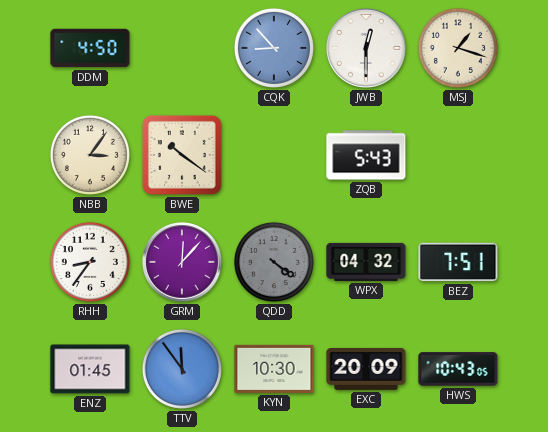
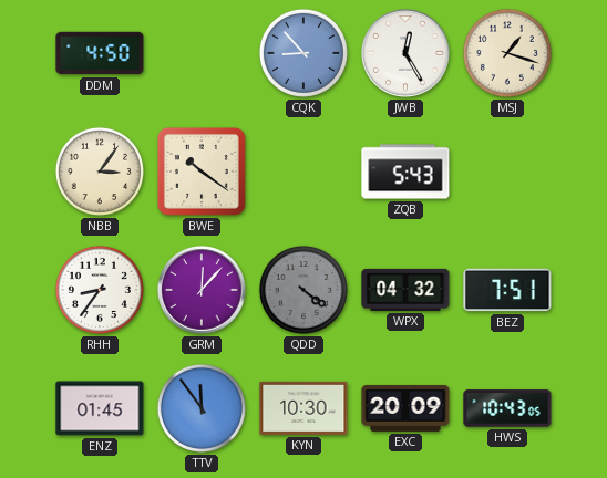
JWB: 12:30 -> 12:25
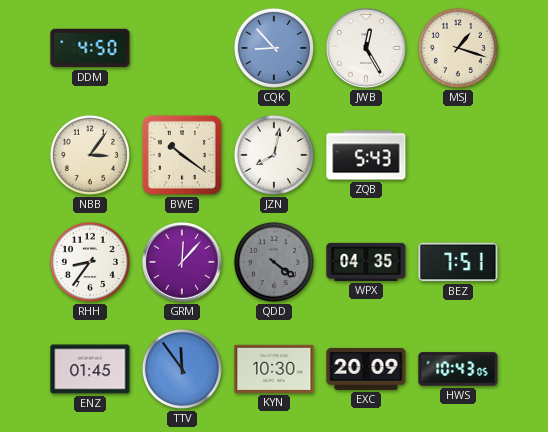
JZN: none -> 8:02
WPX: 04:32 -> 04:35
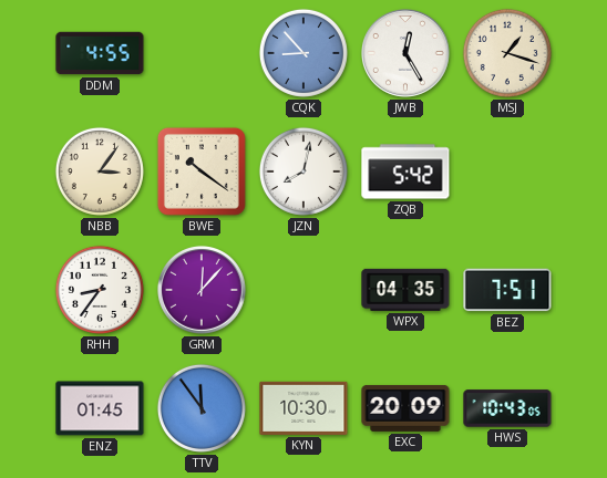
DDM: 4:50 -> 4:55
ZQB: 5:43 -> 5:42
QDD: 4:21 -> none
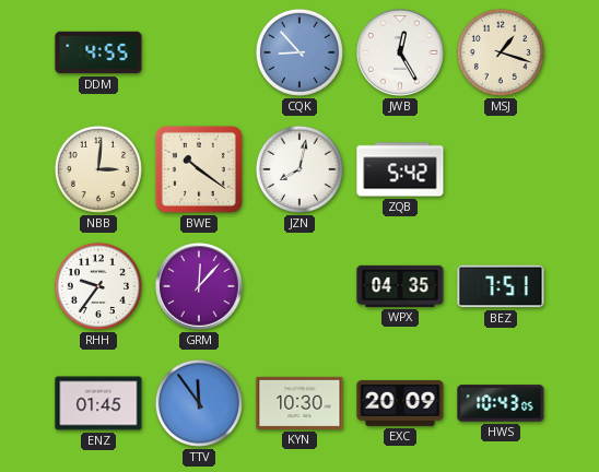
NBB: 3:06 -> 3:01
RHH: 8:36 -> 9:36
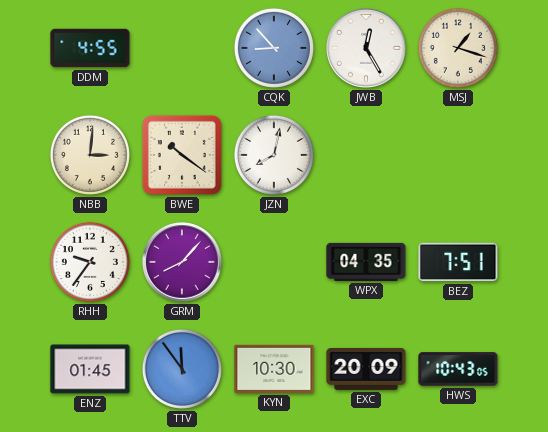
ZQB: 5:42 -> none
GRM: 12:07 -> 8:07
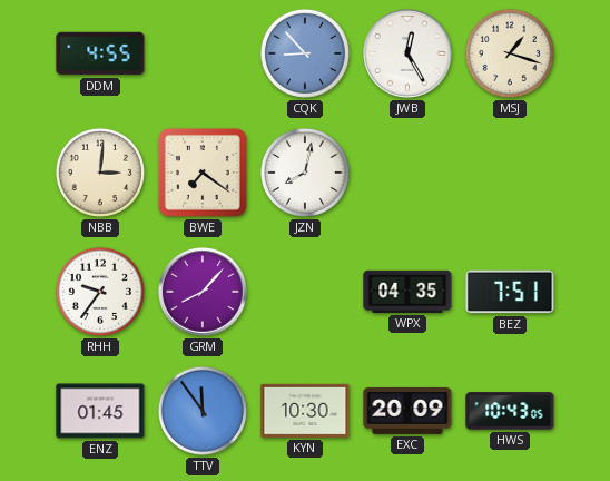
BWE: 10:21 -> 7:21
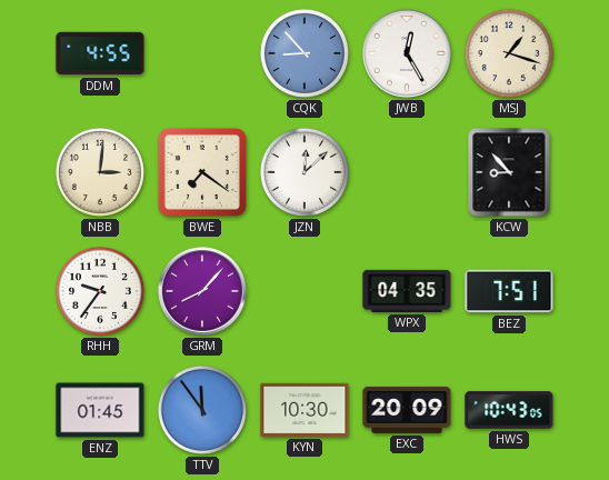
JZN: 8:02 -> 12:08
KCW: none -> 8:53
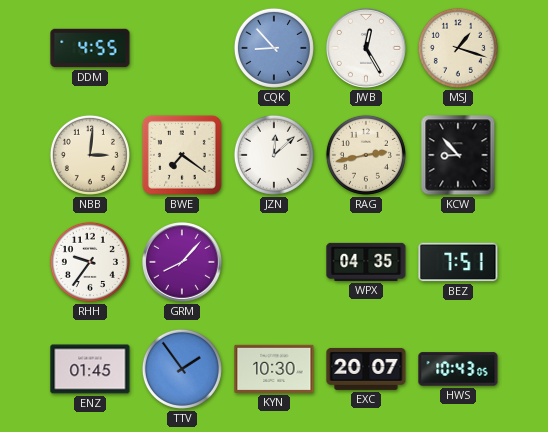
RAG: none -> 2:43
TTV: 11:54 -> 1:54
EXC: 20:09 -> 20:07
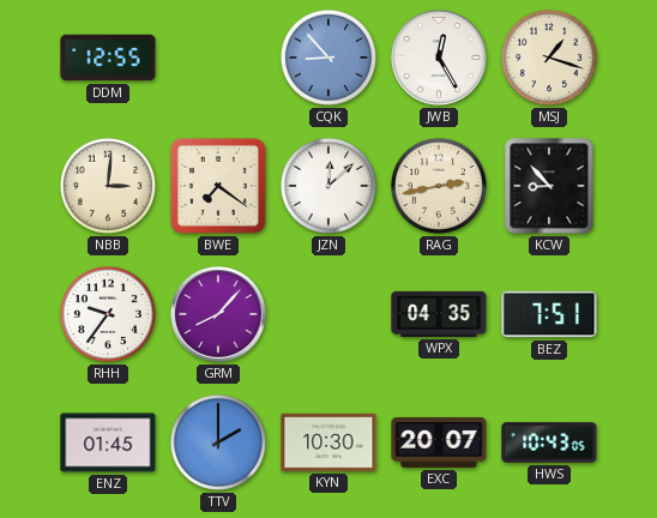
DDM: 4:55 -> 12:55
TTV: 1:54 -> 2:00
